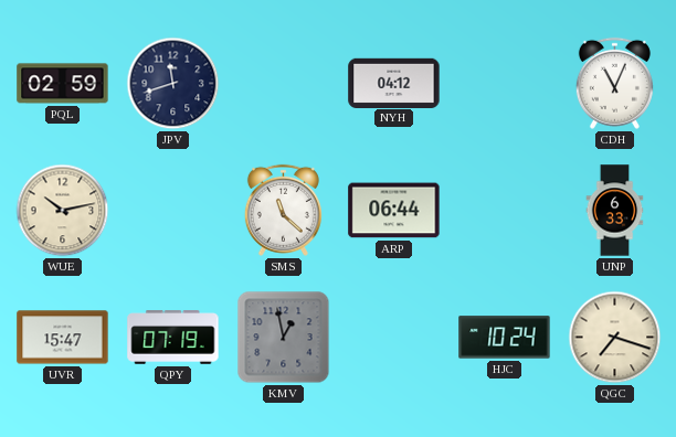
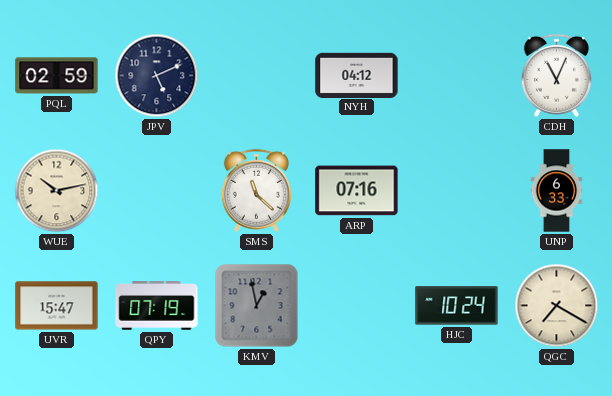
JPV: 11:42 -> 5:11
ARP: 06:44 -> 07:16
QGC: 7:18 -> 7:20
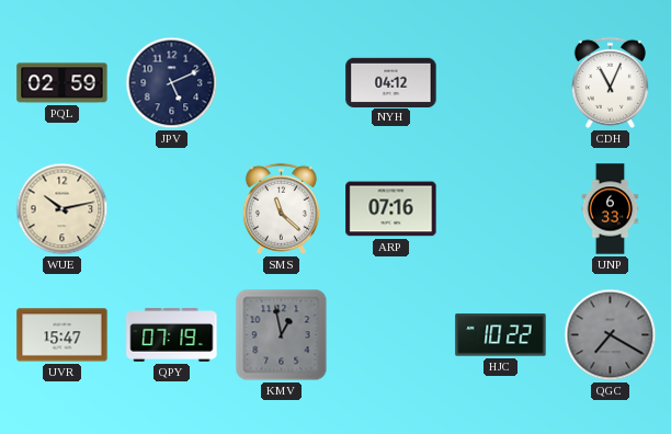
HJC: 10:24 -> 10:22
QGC dial: cream -> grey
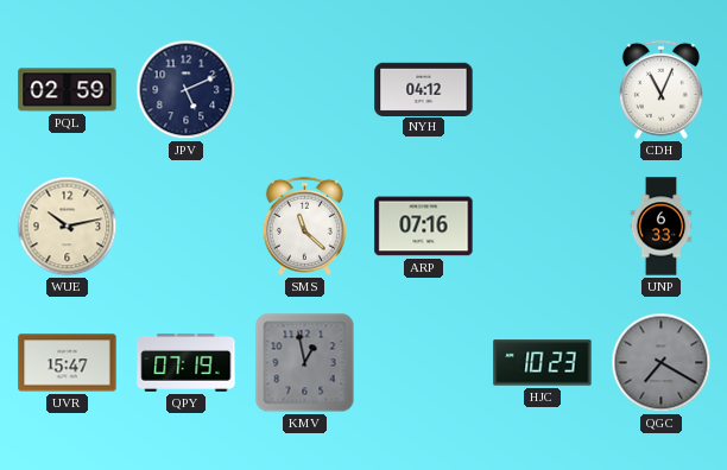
HJC: 10:22 -> 10:23
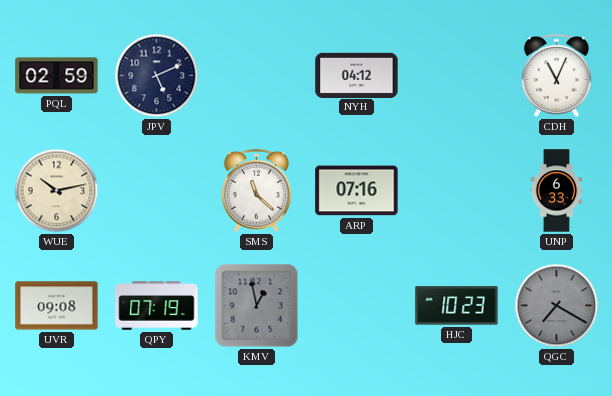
UVR: 15:47 -> 09:08
